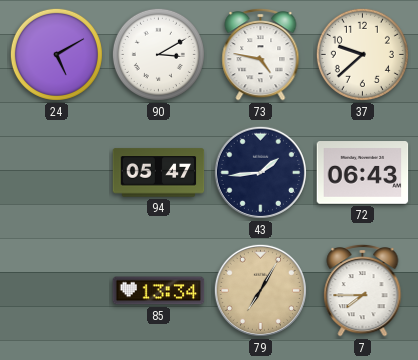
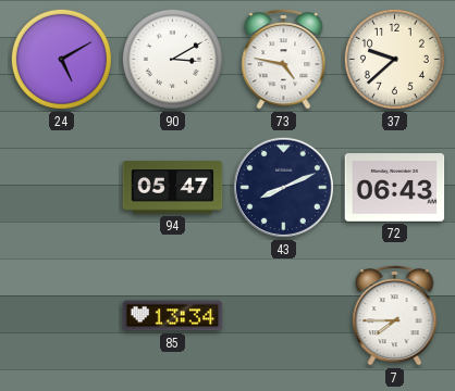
43: 1:44 -> 8:11
79: 7:05 -> none
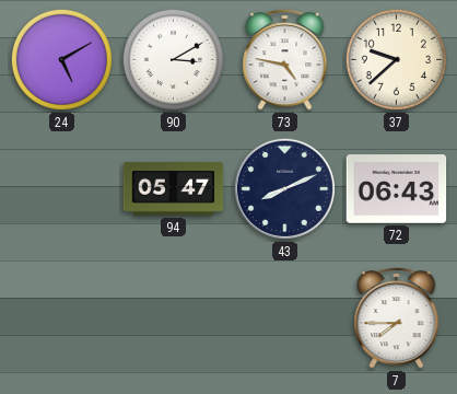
85: 13:34 -> none
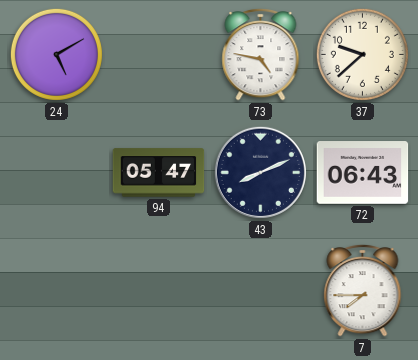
90: 3:10 -> none
